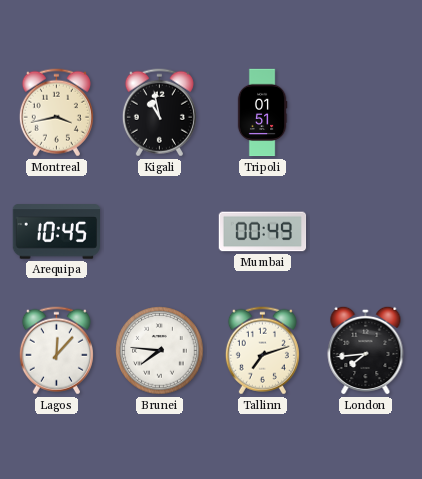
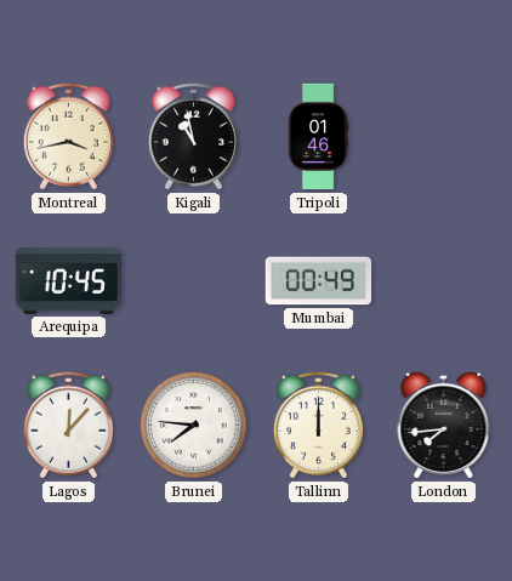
Tripoli: 01:51 -> 01:46
Tallinn: 7:12 -> 12:00
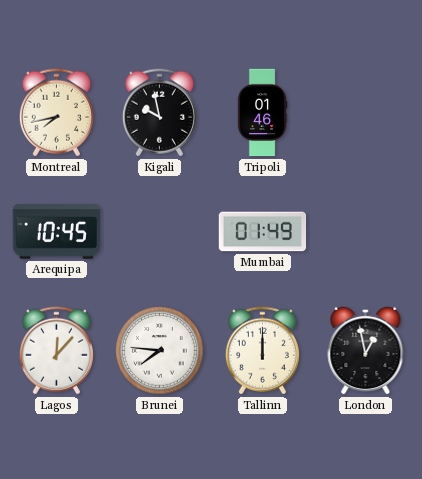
Montreal: 3:43 -> 7:43
Kigali: 10:58 -> 9:58
Mumbai: 00:49 -> 01:49
London: 7:44 -> 12:58
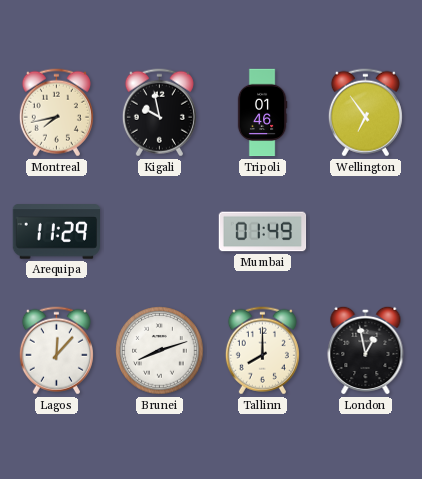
Wellington: none -> 6:54
Arequipa: 10:45 -> 11:29
Brunei: 7:46 -> 8:12
Tallinn: 12:00 -> 8:00
